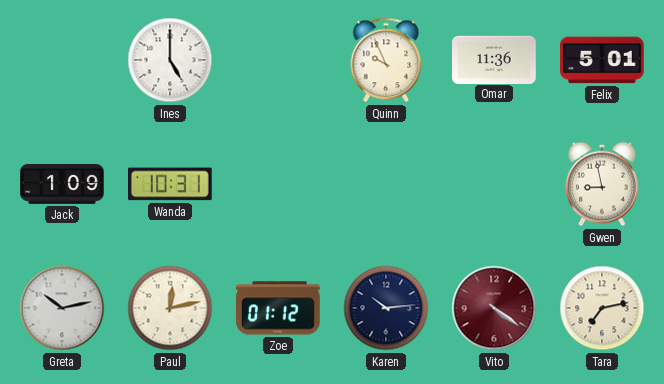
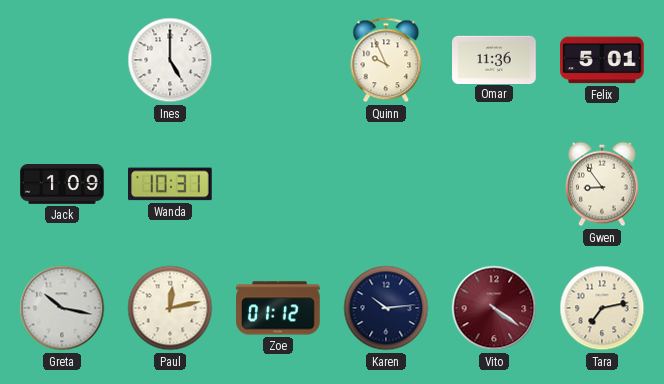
Gwen: 8:58 -> 8:54
Greta: 10:13 -> 10:17
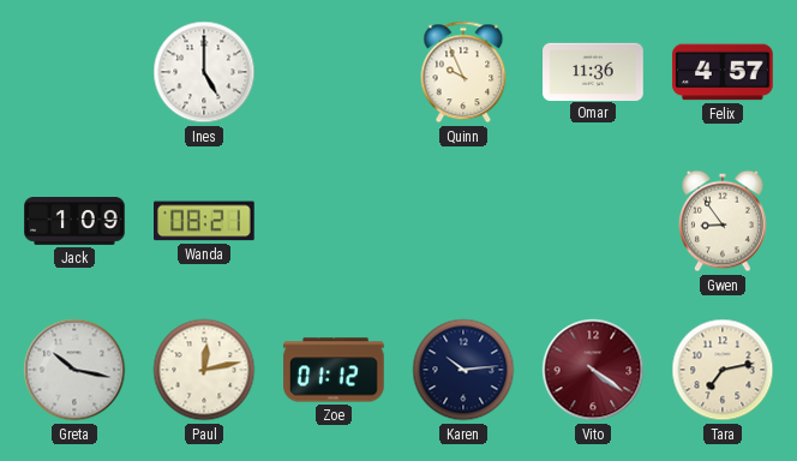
Felix: 5:01 -> 4:57
Wanda: 10:31 -> 08:21
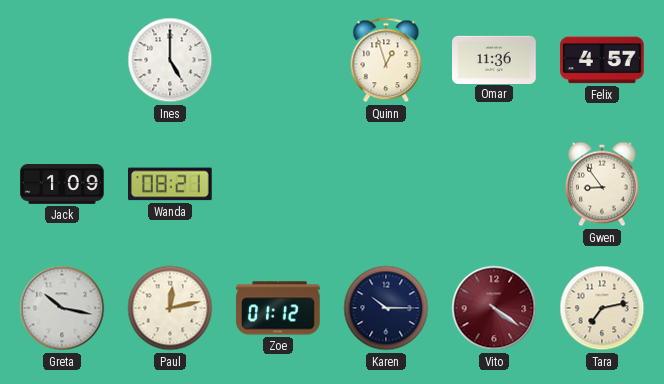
Quinn: 9:56 -> 12:57
Karen: 10:14 -> 10:15
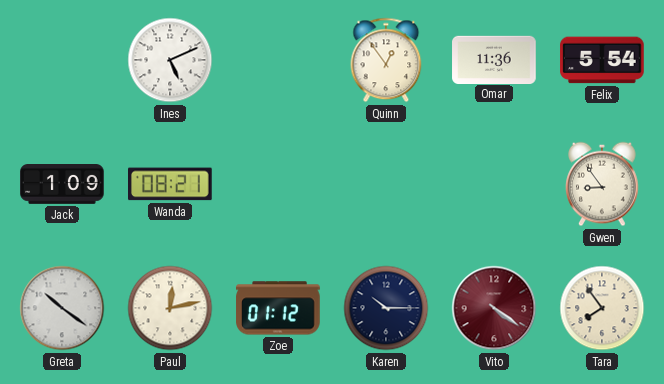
Ines: 5:00 -> 5:11
Quinn: 12:57 -> 12:54
Felix: 4:57 -> 5:54
Greta: 10:17 -> 10:21
Tara: 7:13 -> 7:54
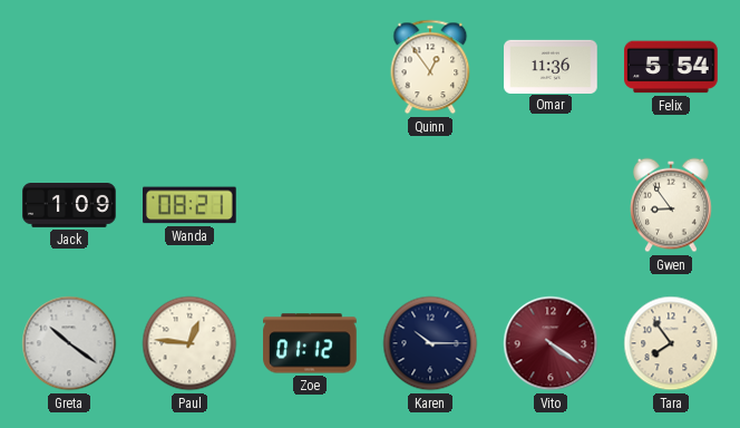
Ines: 5:11 -> none
Paul: 12:13 -> 12:46
